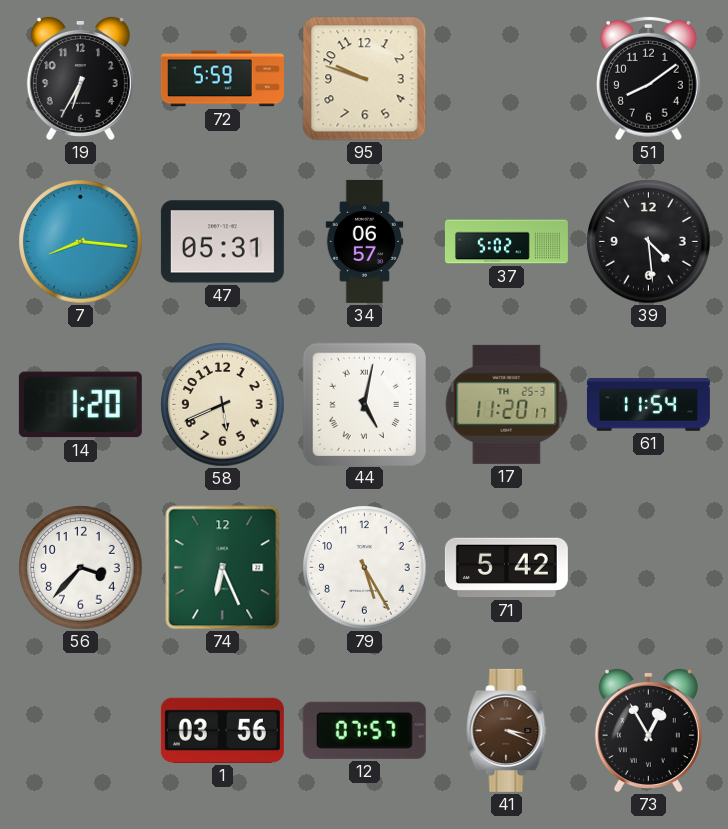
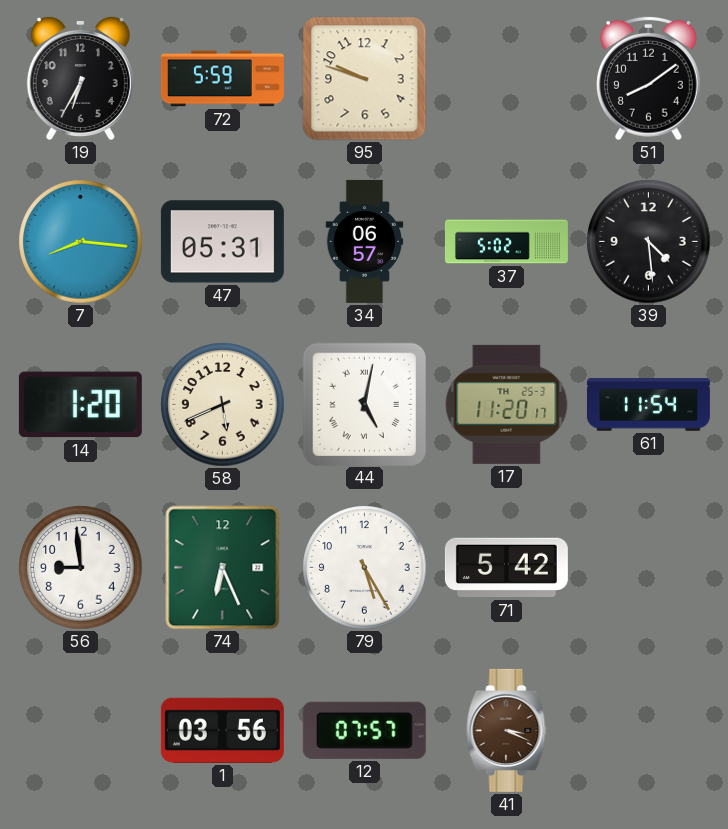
56: 3:37 -> 8:59
73: 12:55 -> none
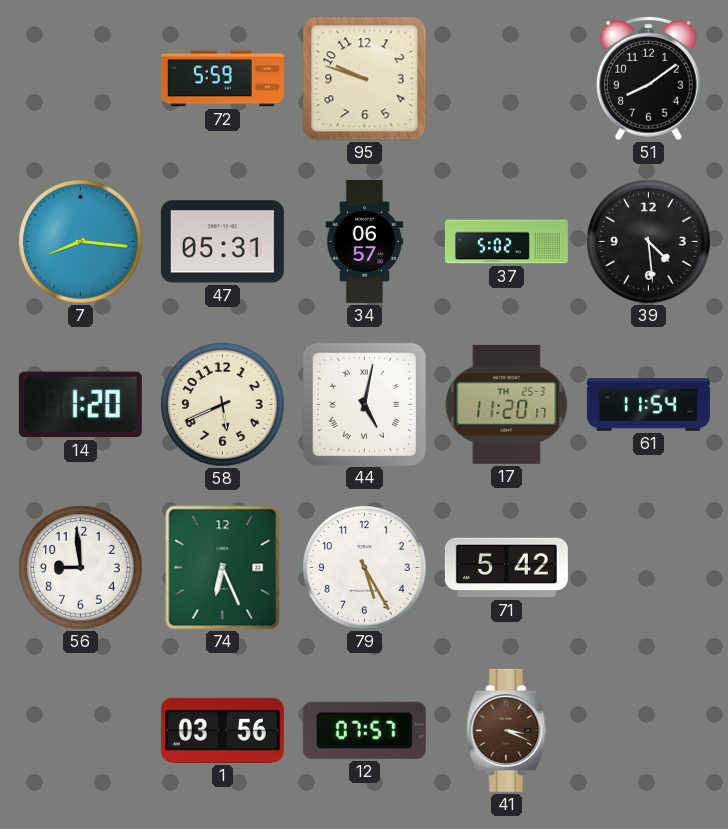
19: 6:35 -> none
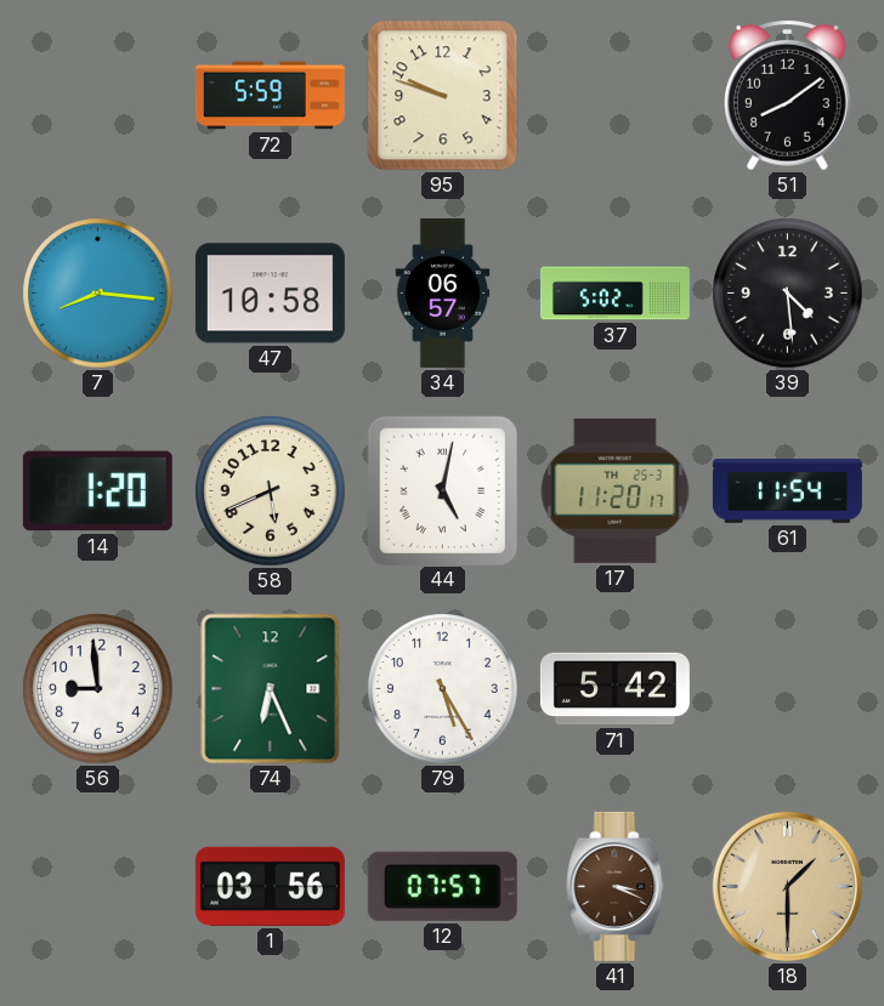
47: 05:31 -> 10:58
18: none -> 1:30
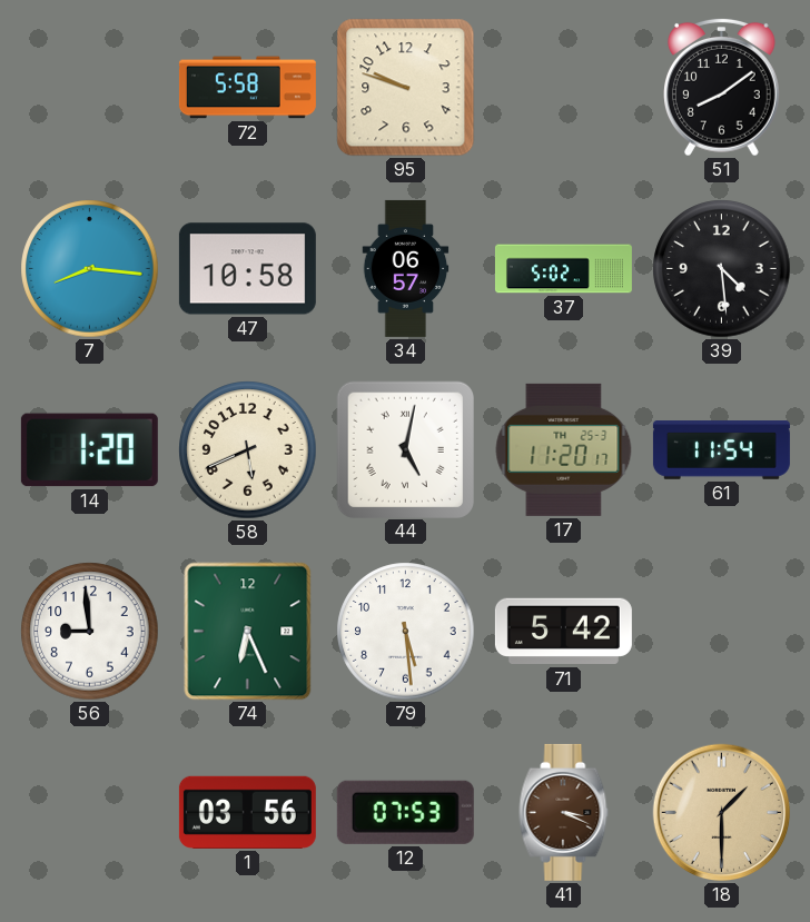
72: 5:59 -> 5:58
79: 5:25 -> 5:29
12: 07:57 -> 07:53
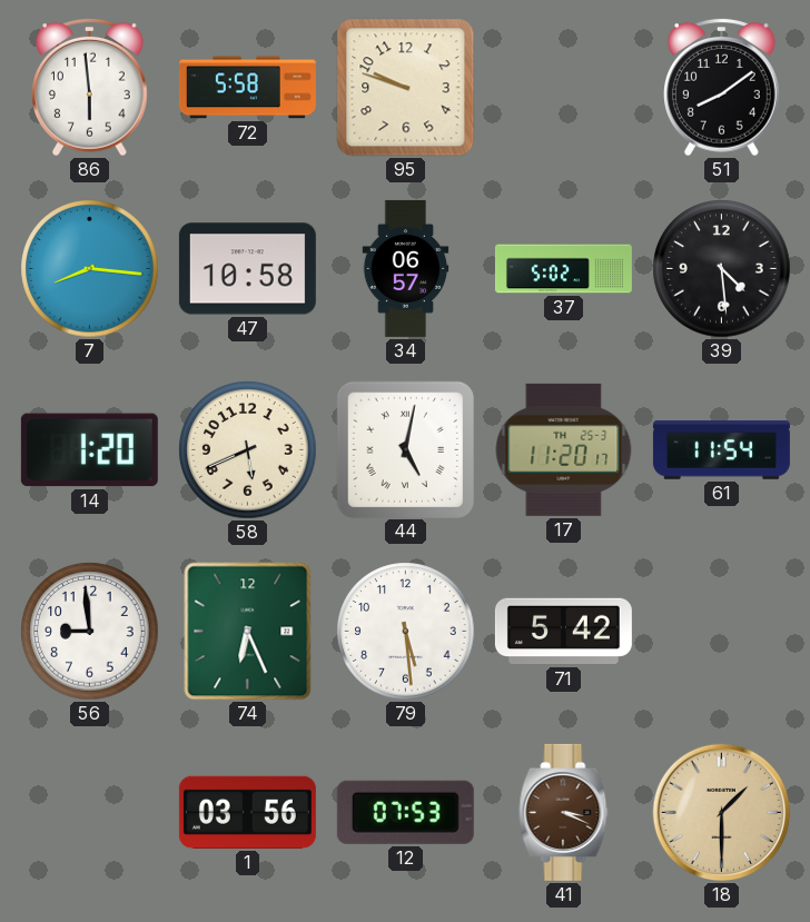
86: none -> 5:59
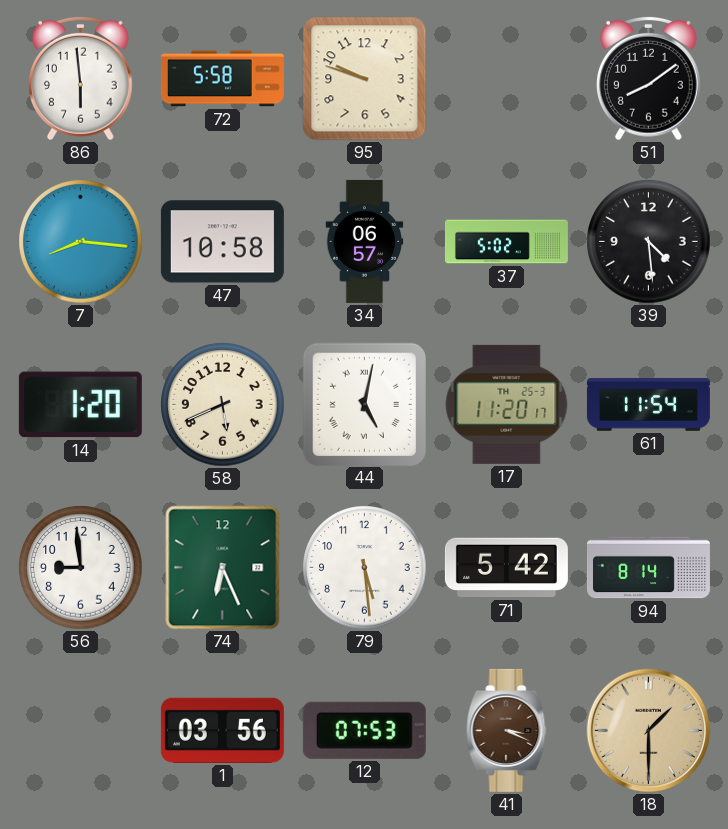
94: none -> 8:14
